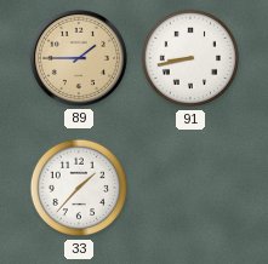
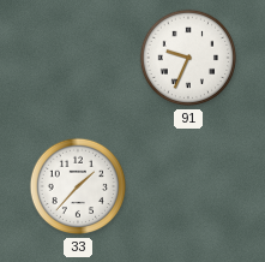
89: 1:45 -> none
91: 8:43 -> 9:34
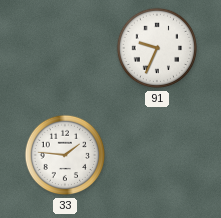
33: 1:37 -> 1:46
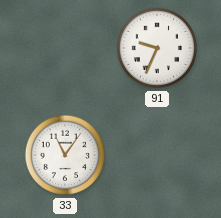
33: 1:46 -> 11:06
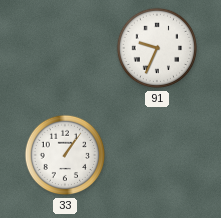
33: 11:06 -> 1:06
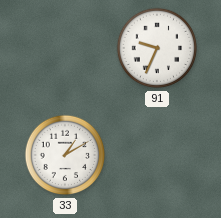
33: 1:06 -> 1:10
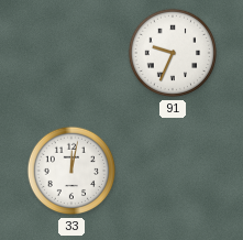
33: 1:10 -> 12:02
